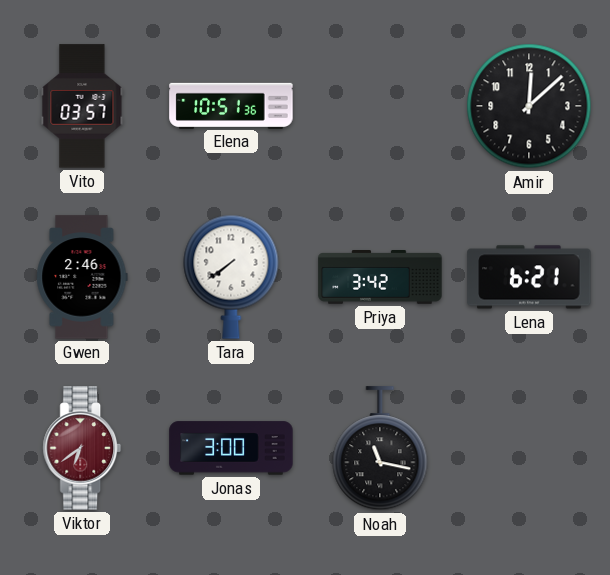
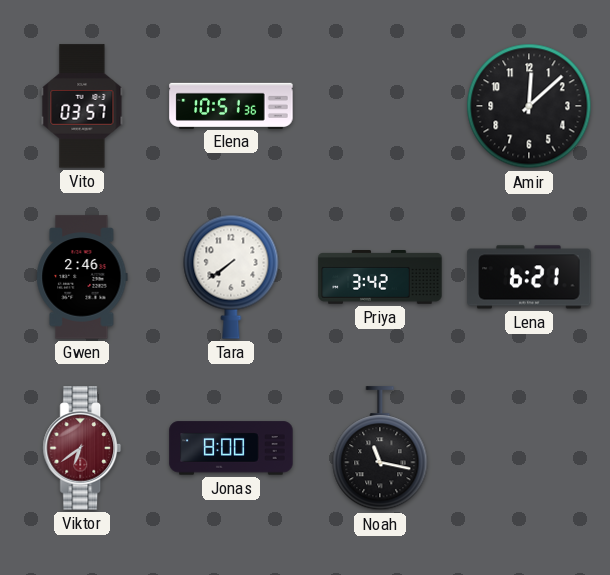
Jonas: 3:00 -> 8:00
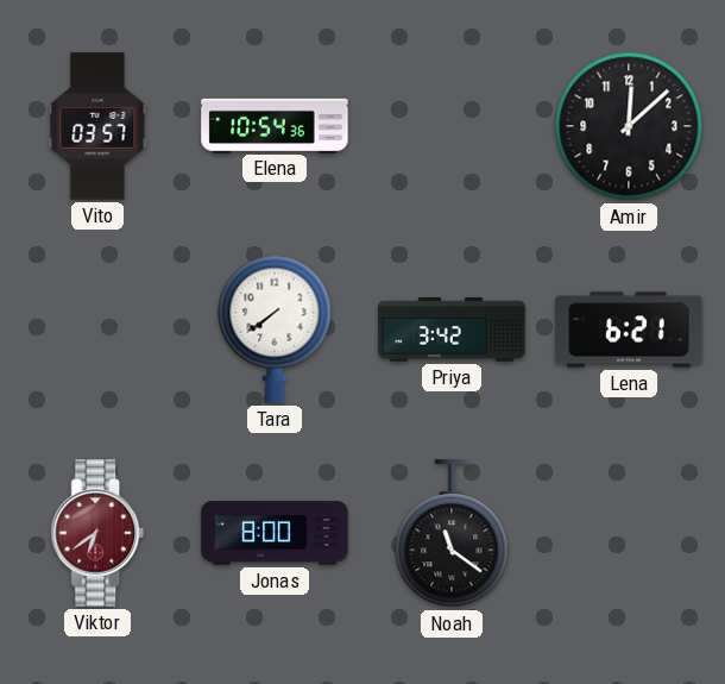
Elena: 10:51 -> 10:54
Gwen: 2:46 -> none
Noah: 11:17 -> 11:21
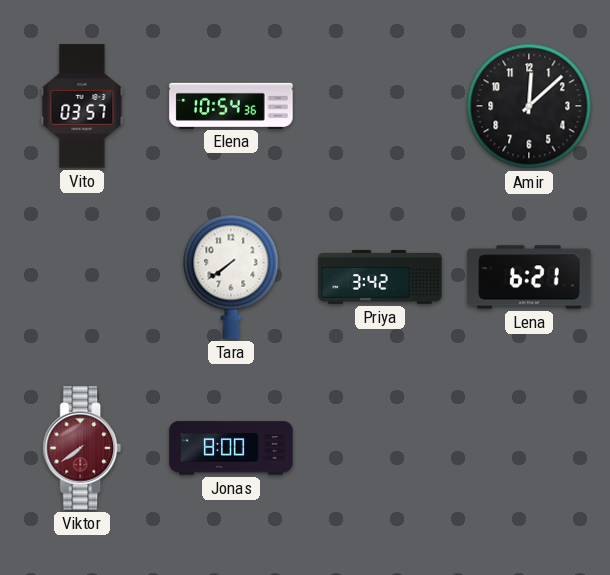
Viktor: 6:39 -> 7:39
Noah: 11:21 -> none
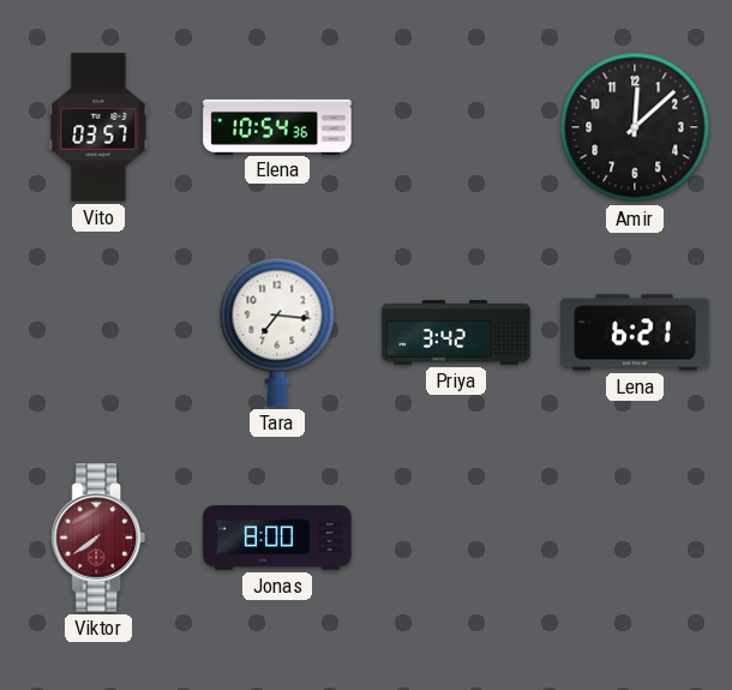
Tara: 7:39 -> 7:16
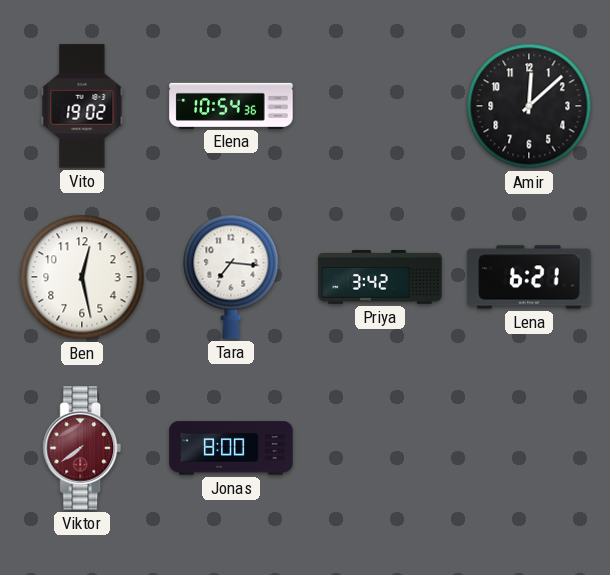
Vito: 03:57 -> 19:02
Ben: none -> 12:28
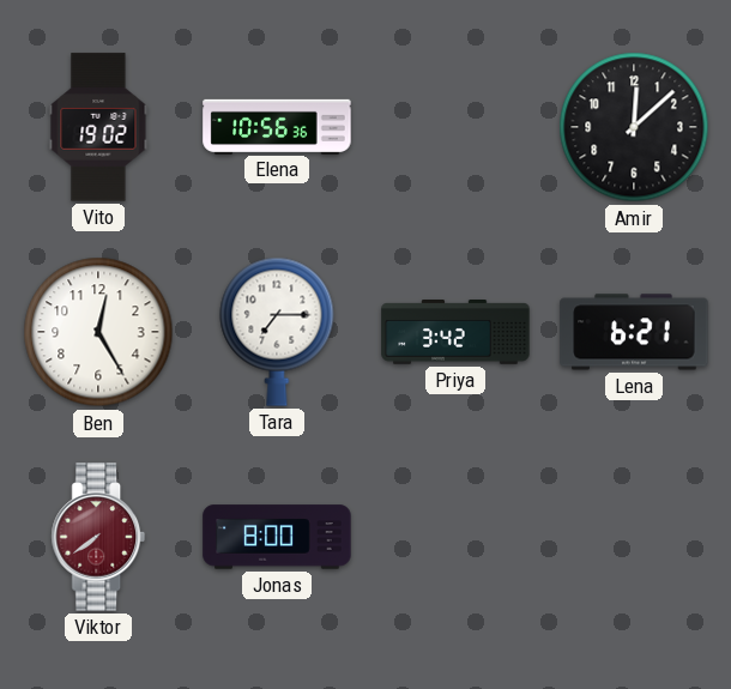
Elena: 10:54 -> 10:56
Ben: 12:28 -> 12:25
Tara: 7:16 -> 7:15
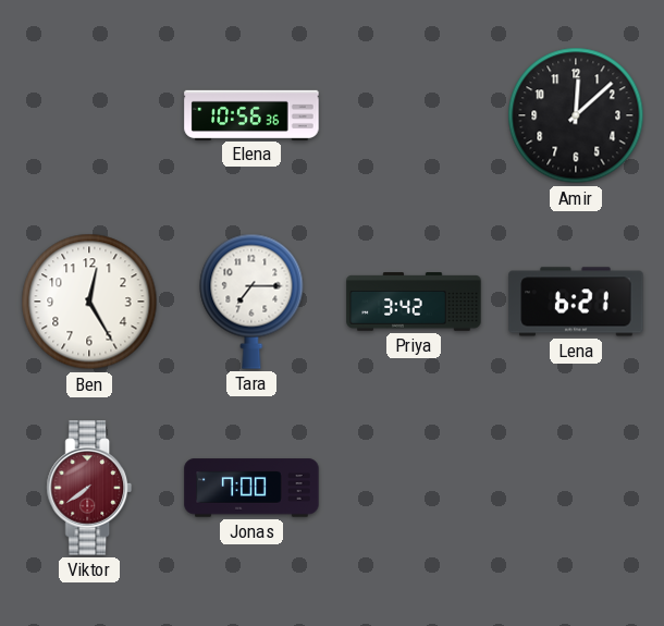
Vito: 19:02 -> none
Jonas: 8:00 -> 7:00
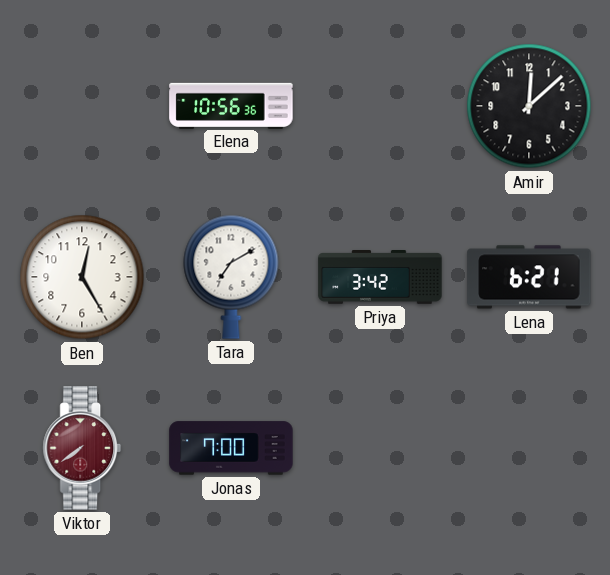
Tara: 7:15 -> 7:10
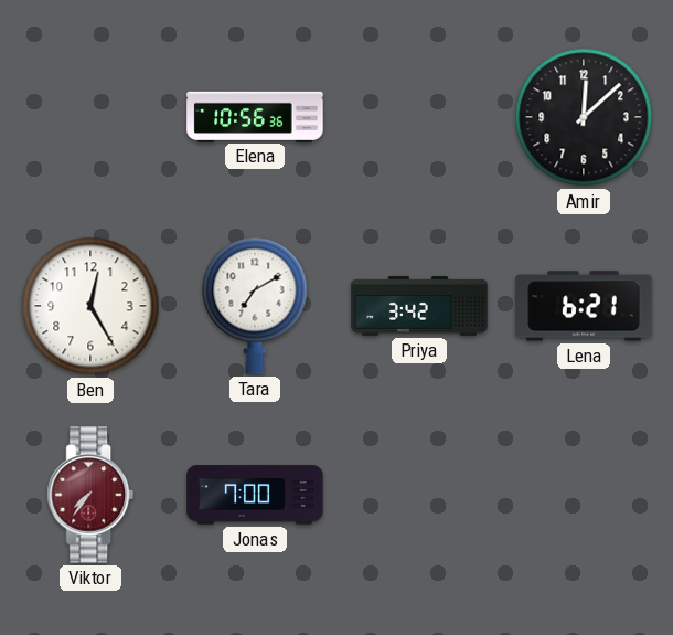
Viktor: 7:39 -> 7:36
